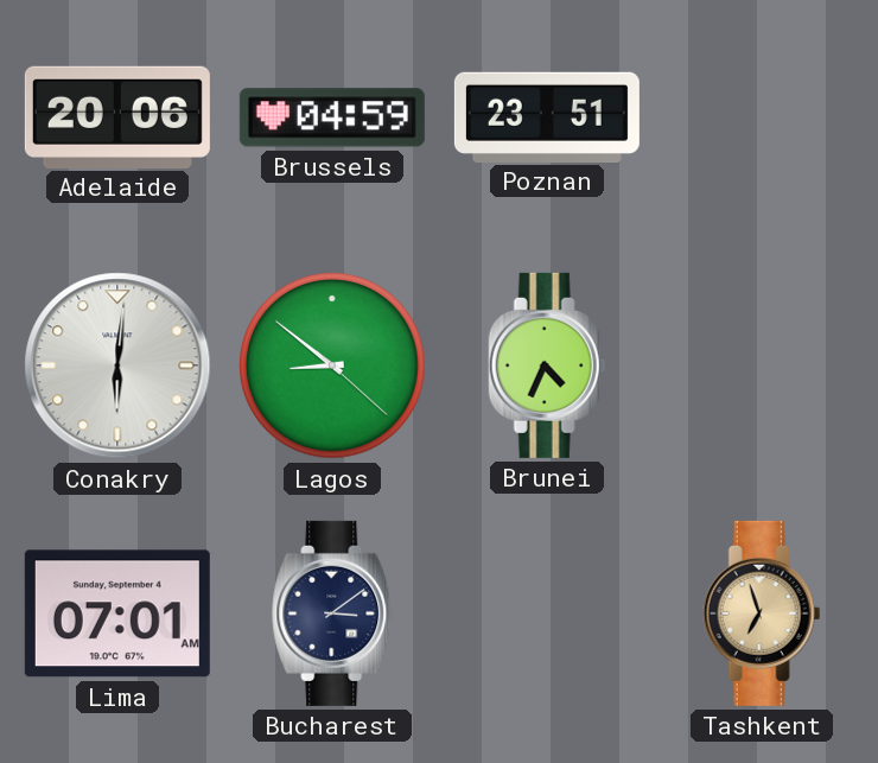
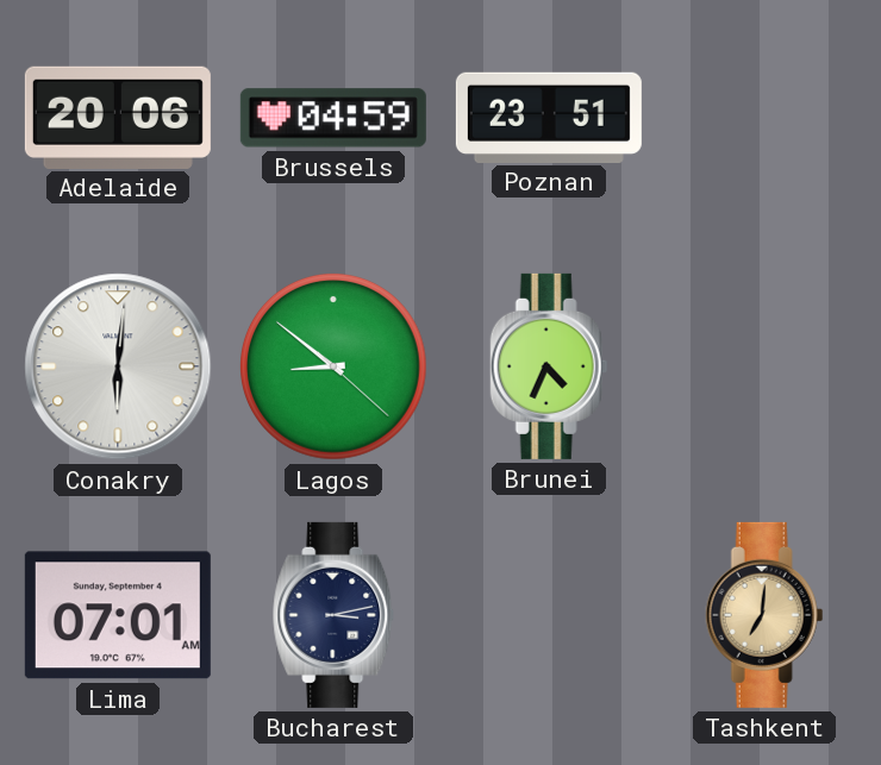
Bucharest: 3:09 -> 3:13
Tashkent: 6:57 -> 7:01
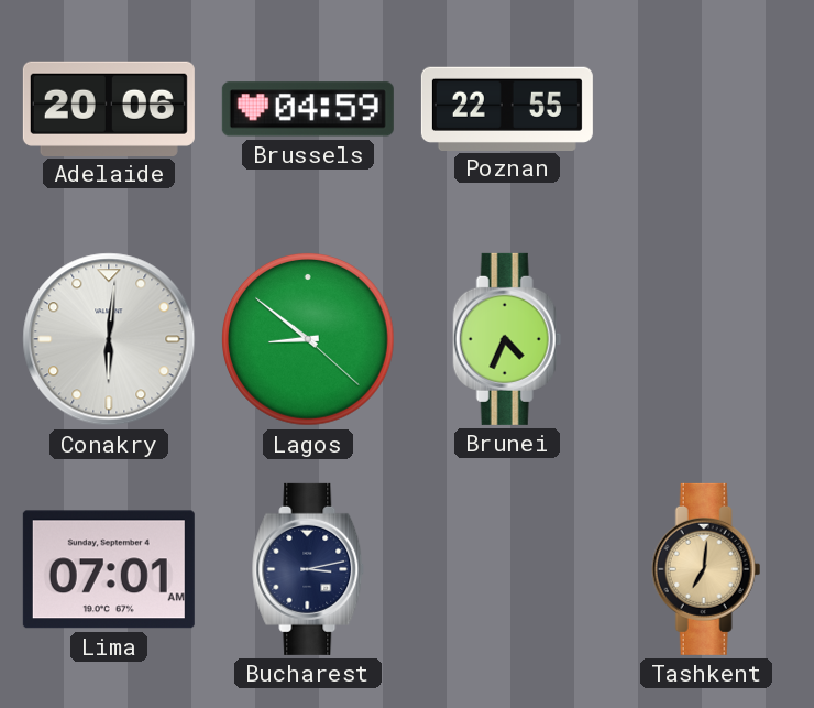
Poznan: 23:51 -> 22:55
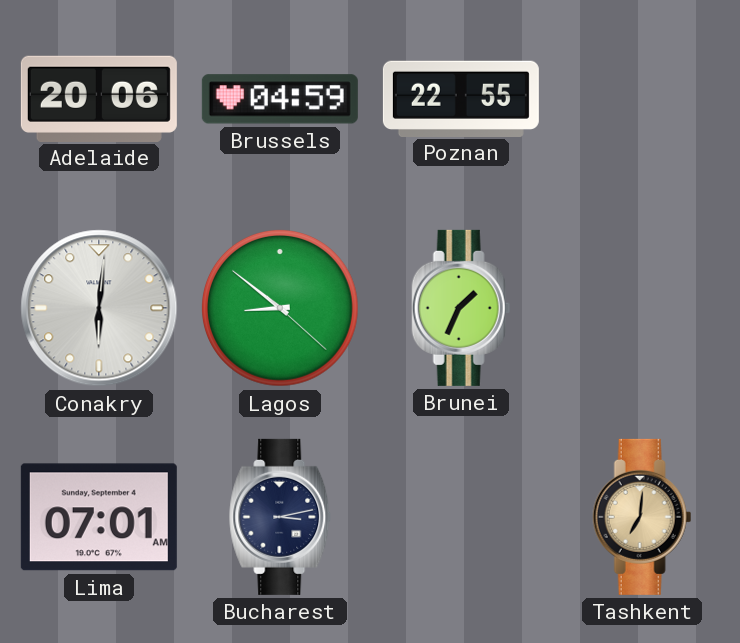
Brunei: 4:34 -> 1:34
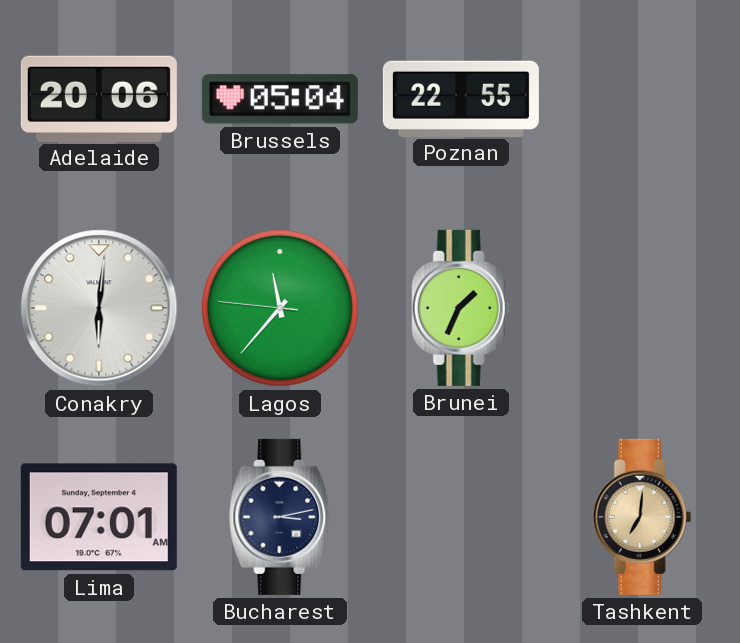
Brussels: 04:59 -> 05:04
Lagos: 8:51 -> 11:36
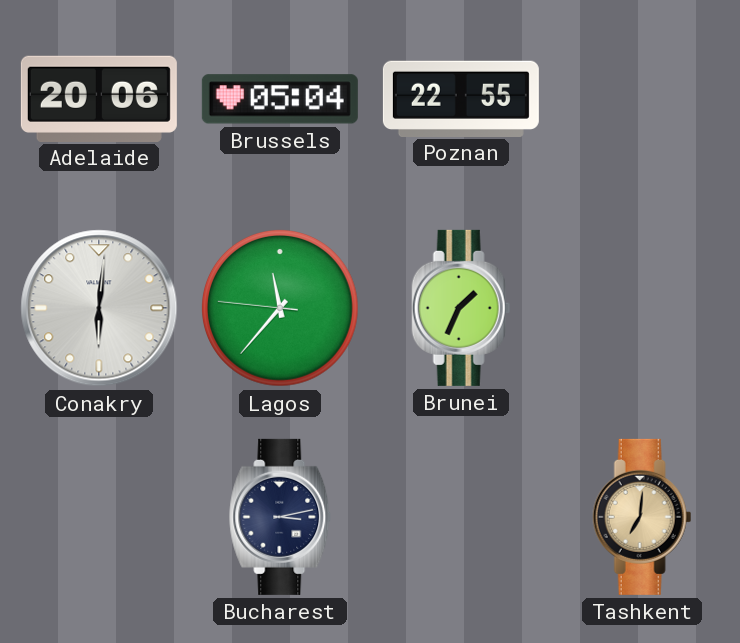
Lima: 07:01 -> none
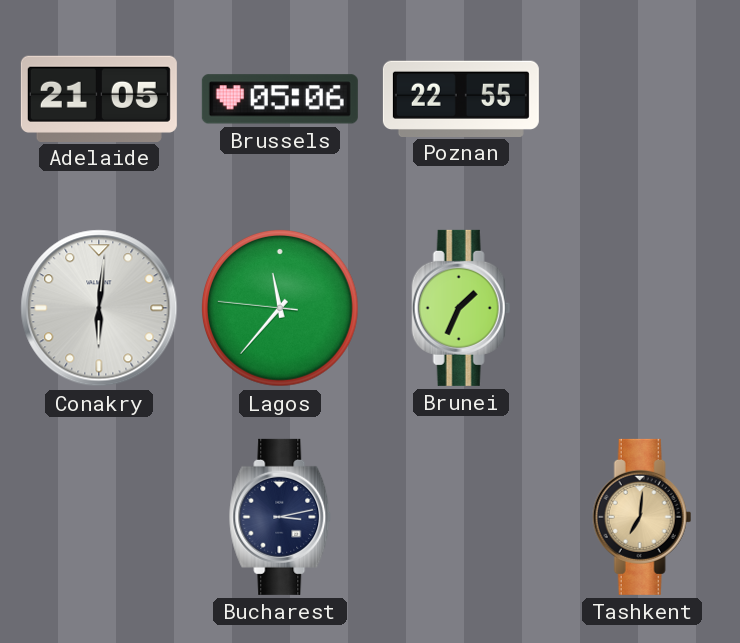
Adelaide: 20:06 -> 21:05
Brussels: 05:04 -> 05:06
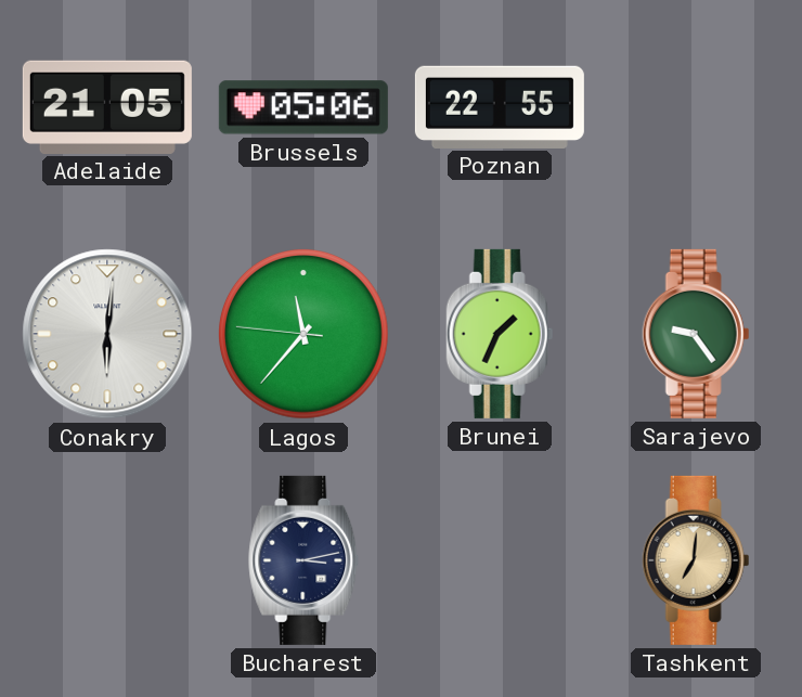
Sarajevo: none -> 9:24
